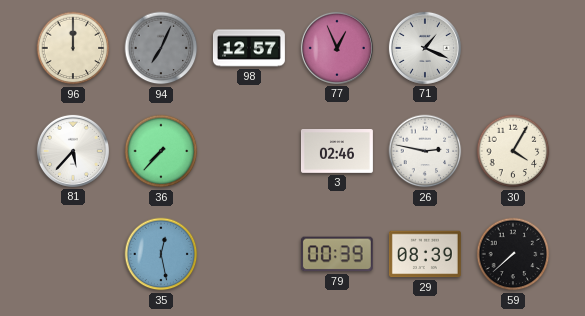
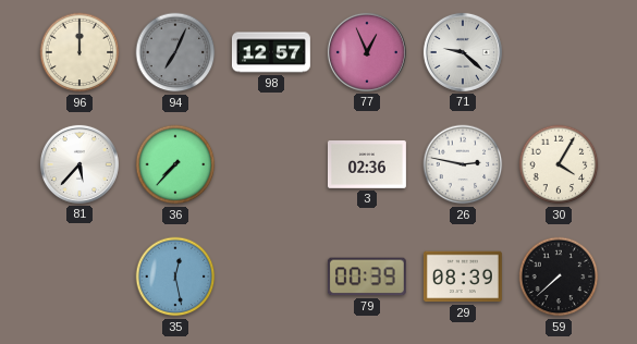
71: 1:19 -> 9:22
3: 02:46 -> 02:36
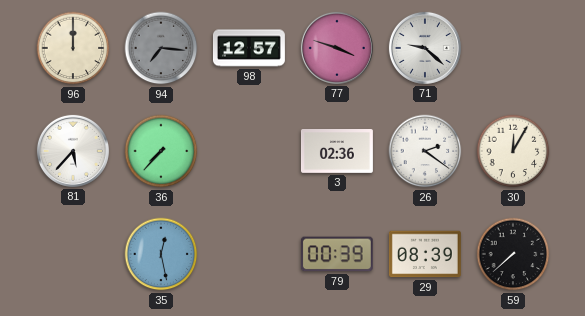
94: 7:04 -> 7:16
77: 12:56 -> 3:48
26: 2:47 -> 2:21
30: 4:05 -> 12:05
